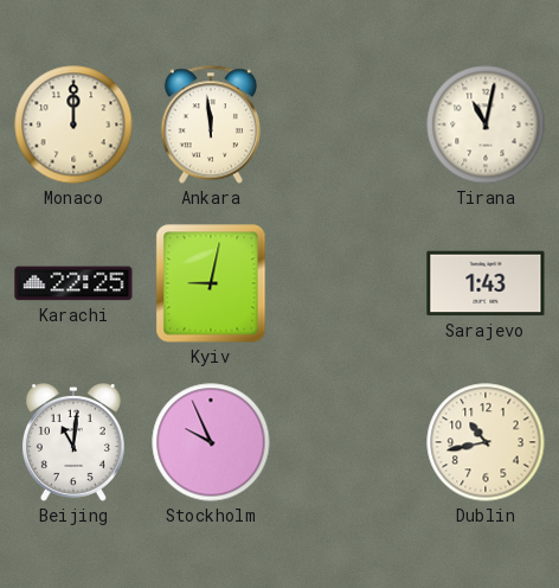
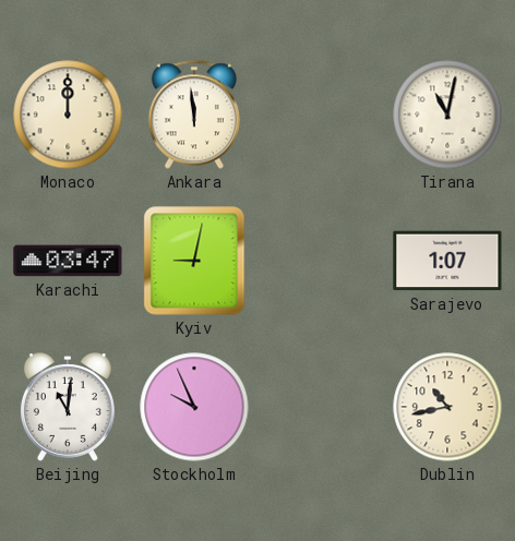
Karachi: 22:25 -> 03:47
Sarajevo: 1:43 -> 1:07
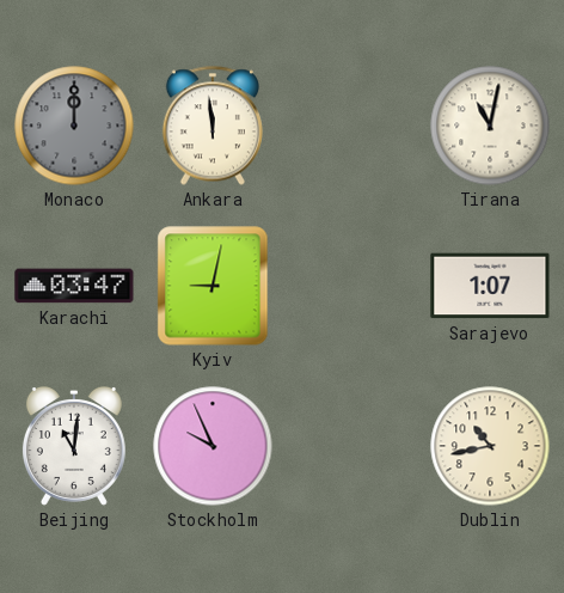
Monaco dial: cream -> grey
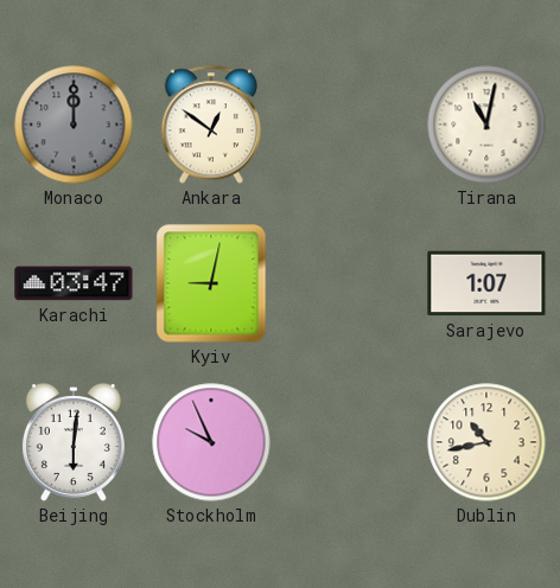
Ankara: 11:59 -> 12:51
Beijing: 11:01 -> 6:01
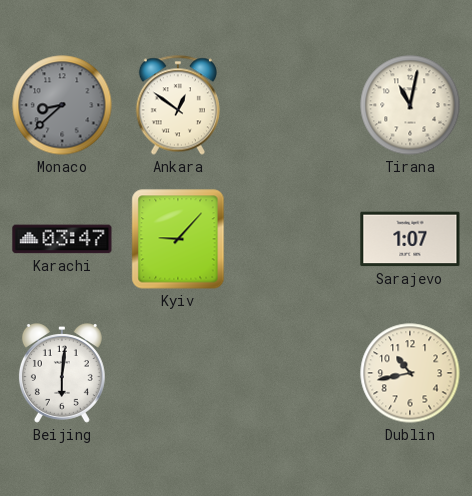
Monaco: 12:00 -> 8:38
Kyiv: 9:02 -> 9:07
Stockholm: 9:56 -> none
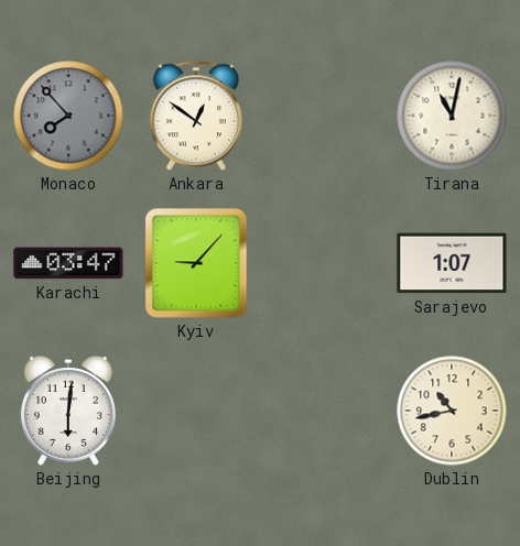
Monaco: 8:38 -> 7:53
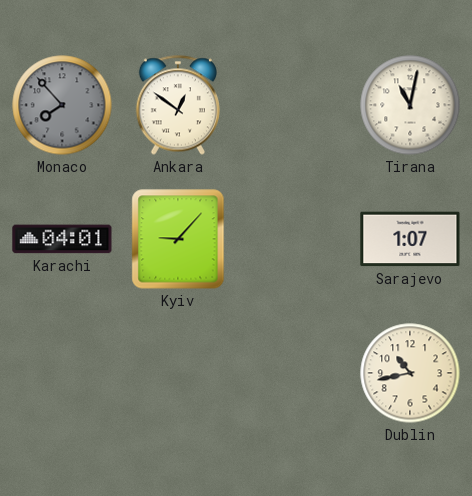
Karachi: 03:47 -> 04:01
Beijing: 6:01 -> none
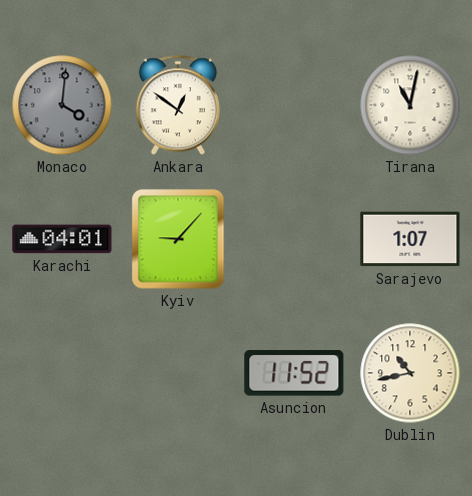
Monaco: 7:53 -> 4:01
Asuncion: none -> 11:52
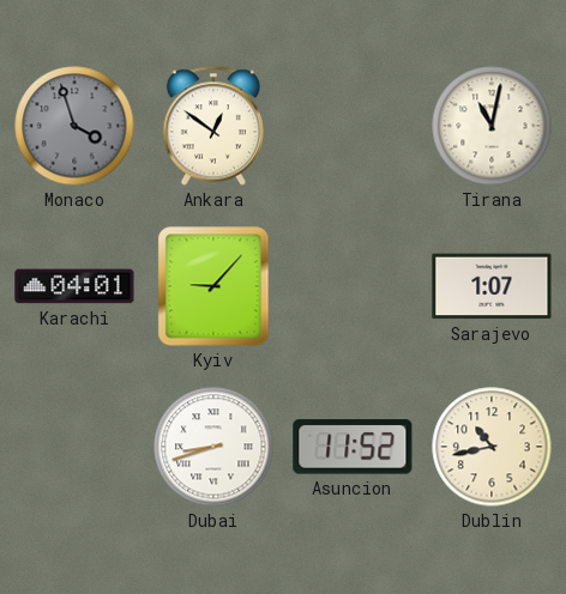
Monaco: 4:01 -> 3:57
Dubai: none -> 8:42
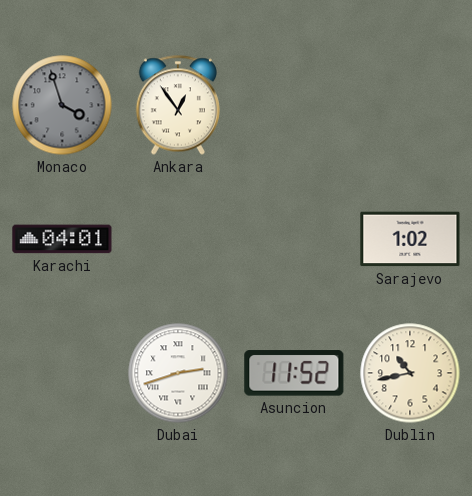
Ankara: 12:51 -> 12:54
Tirana: 11:02 -> none
Kyiv: 9:07 -> none
Sarajevo: 1:07 -> 1:02
Dubai: 8:42 -> 2:42
